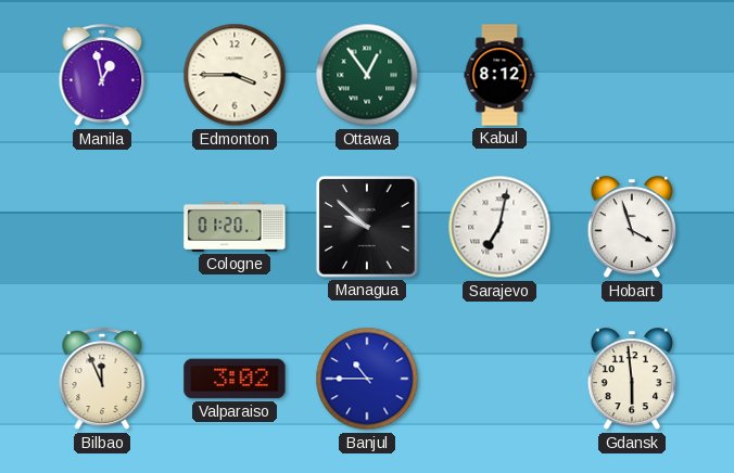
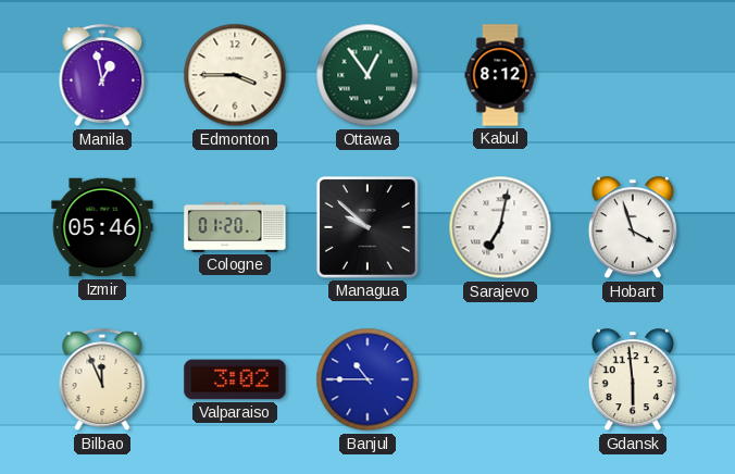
Izmir: none -> 05:46
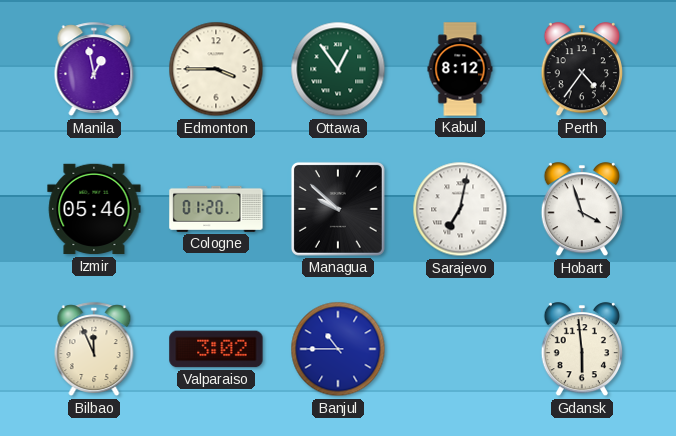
Perth: none -> 4:36
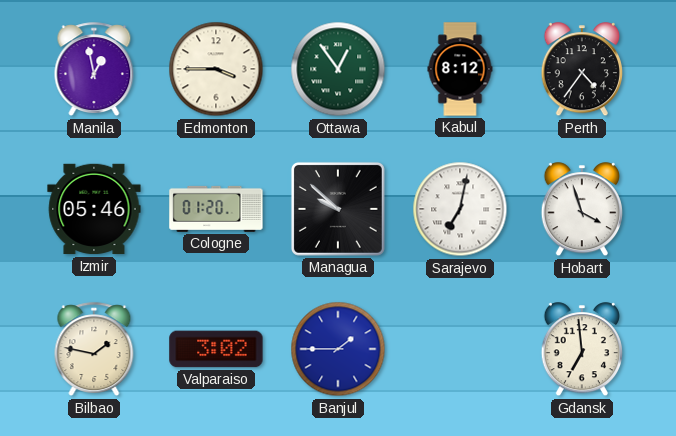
Bilbao: 11:56 -> 1:47
Banjul: 10:45 -> 1:45
Gdansk: 5:59 -> 6:59
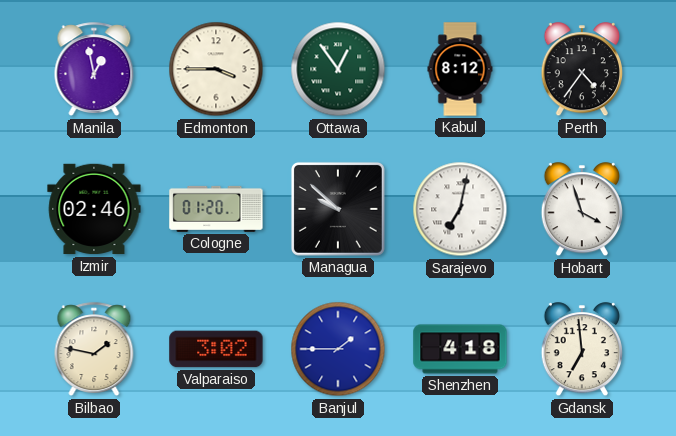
Izmir: 05:46 -> 02:46
Shenzhen: none -> 4:18
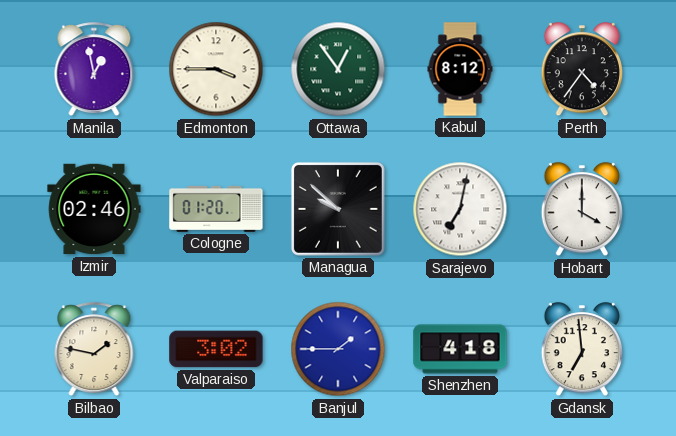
Hobart: 3:57 -> 4:00
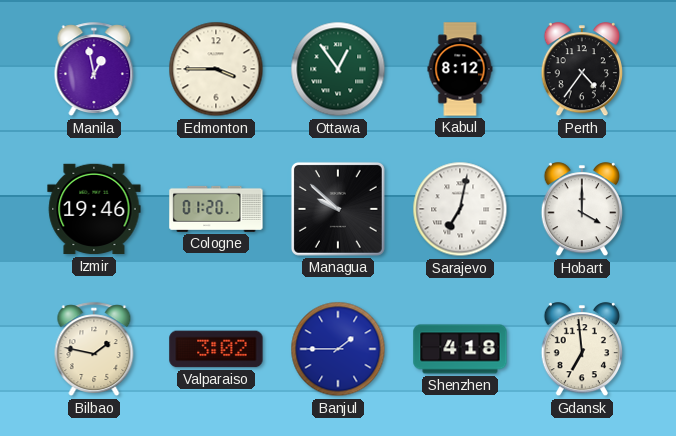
Izmir: 02:46 -> 19:46
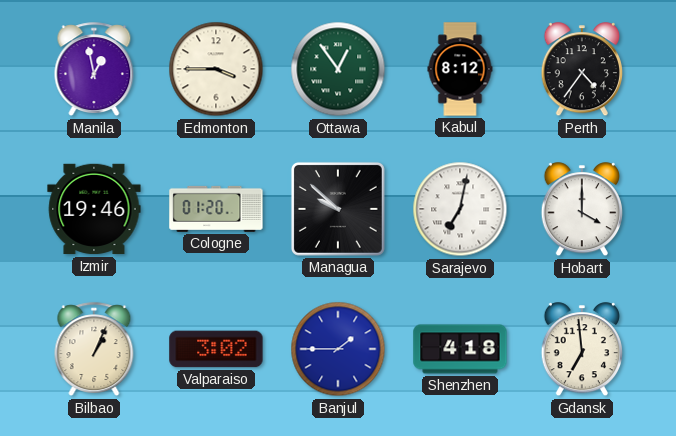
Bilbao: 1:47 -> 1:04
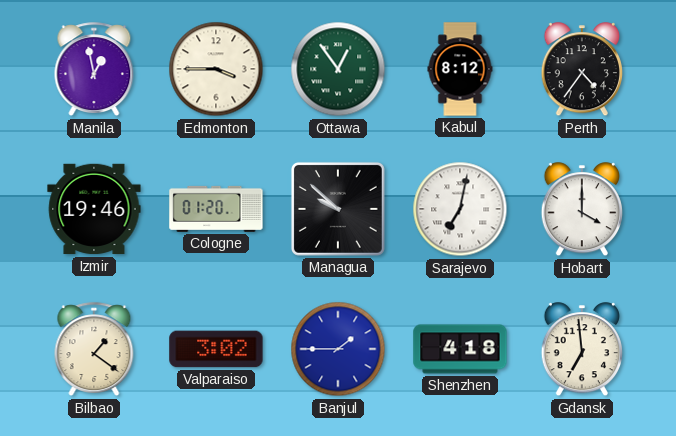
Bilbao: 1:04 -> 1:21
